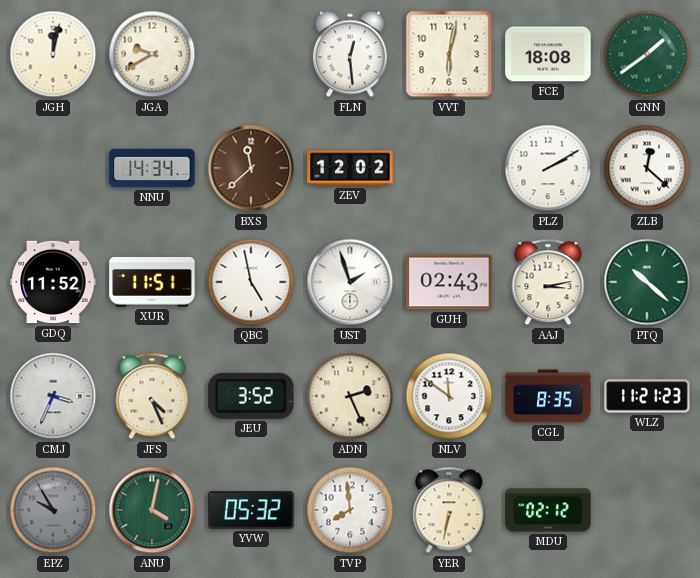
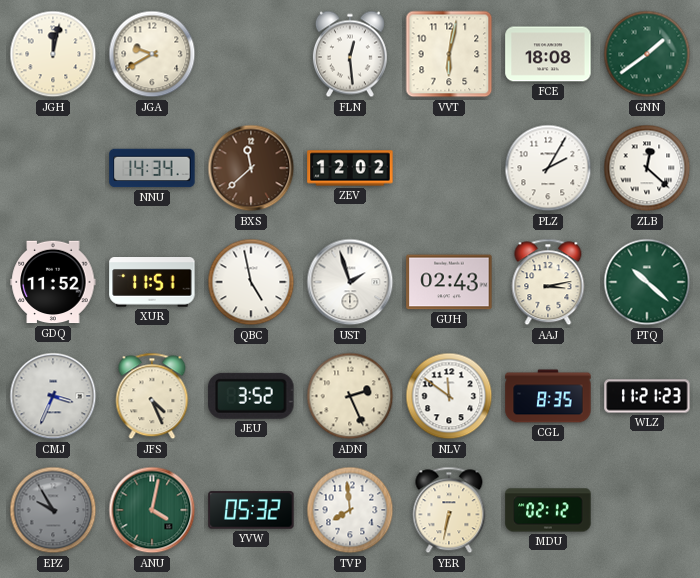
PLZ: 2:10 -> 2:05
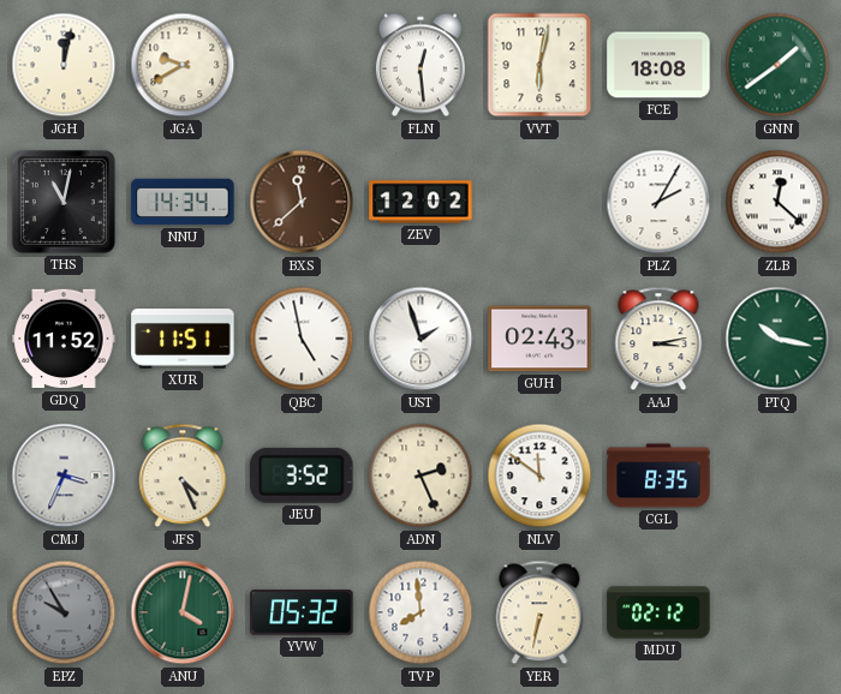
THS: none -> 11:02
PTQ: 10:22 -> 10:17
WLZ: 11:21 -> none
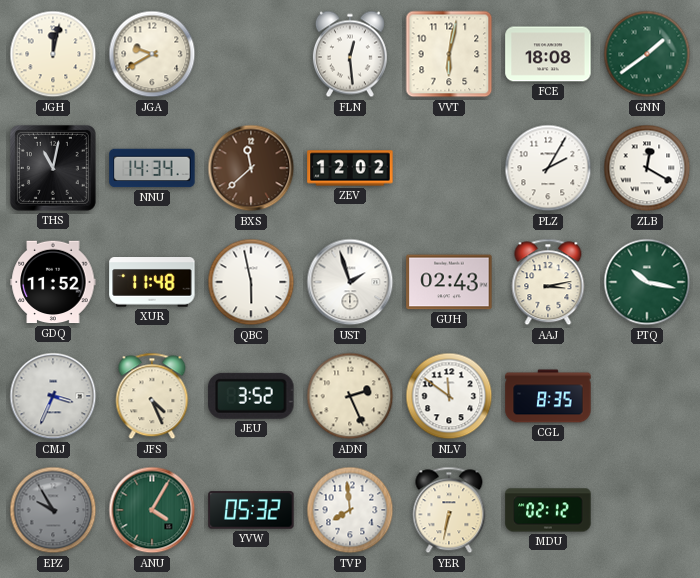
ZLB: 12:22 -> 12:20
XUR: 11:51 -> 11:48
QBC: 4:58 -> 5:58
ANU: 4:02 -> 4:05
